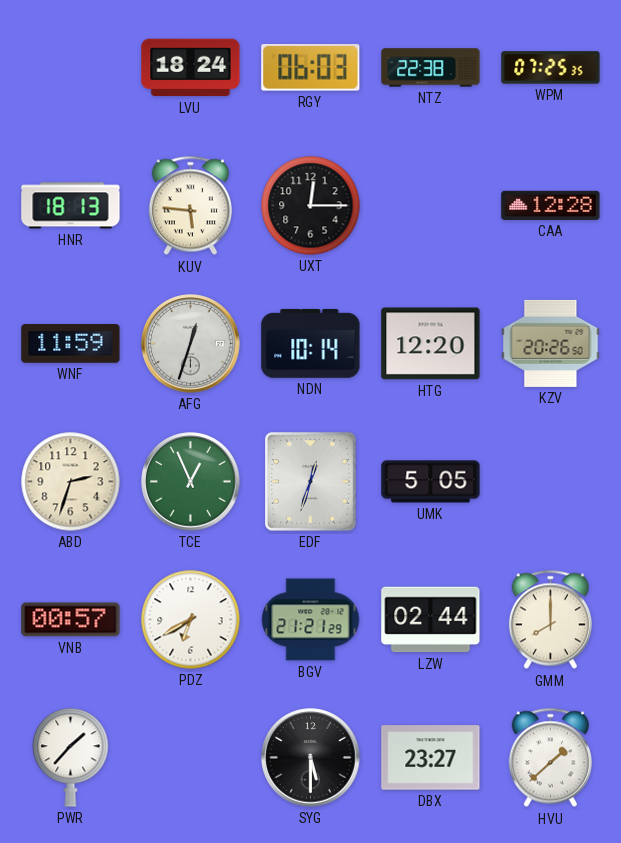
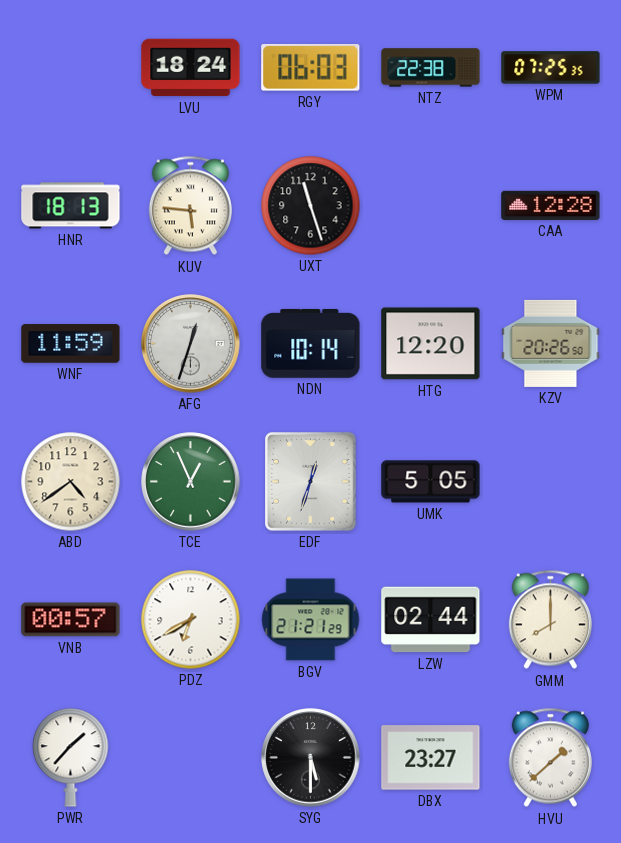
UXT: 12:15 -> 11:27
ABD: 2:33 -> 4:39
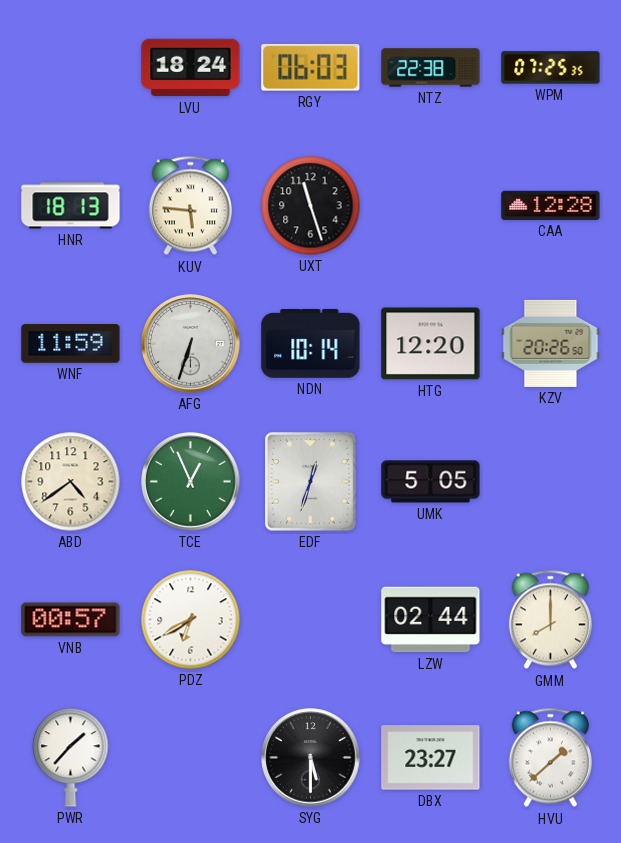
AFG: 12:33 -> 6:33
BGV: 21:21 -> none
